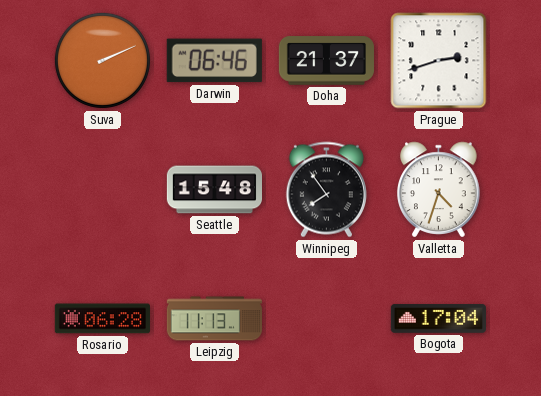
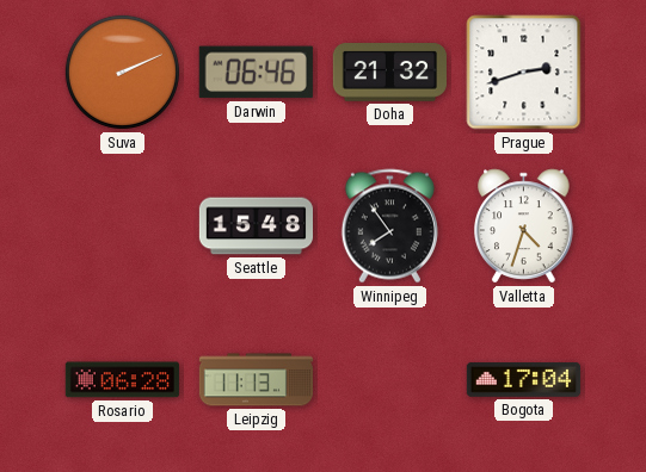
Doha: 21:37 -> 21:32
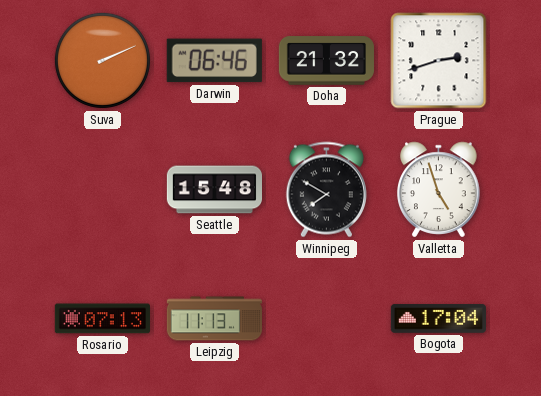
Winnipeg: 7:54 -> 7:50
Valletta: 4:33 -> 4:57
Rosario: 06:28 -> 07:13
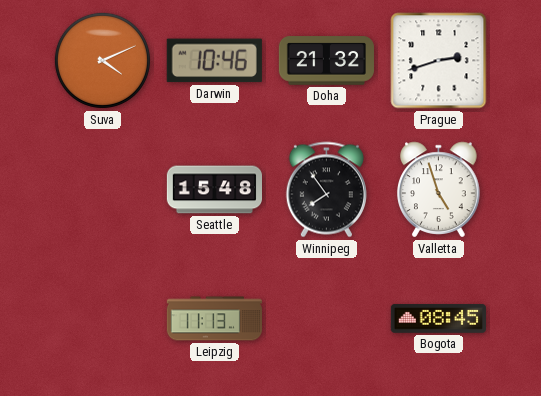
Suva: 2:11 -> 4:11
Darwin: 06:46 -> 10:46
Winnipeg: 7:50 -> 7:54
Rosario: 07:13 -> none
Bogota: 17:04 -> 08:45
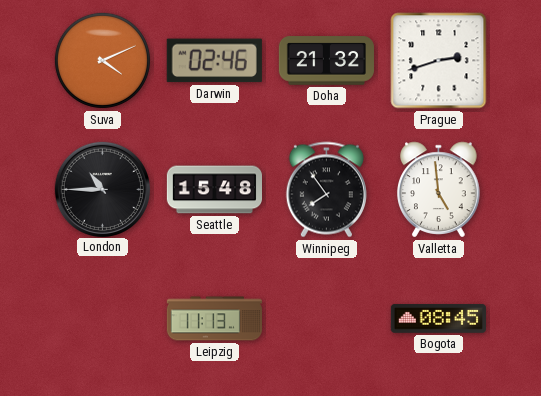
Darwin: 10:46 -> 02:46
London: none -> 10:45
Valletta: 4:57 -> 4:59
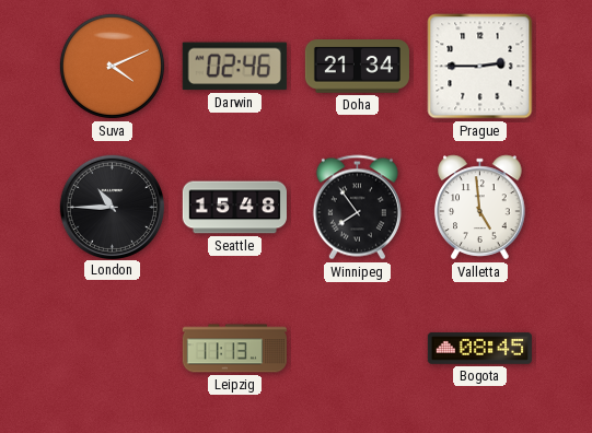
Doha: 21:32 -> 21:34
Prague: 2:42 -> 2:45
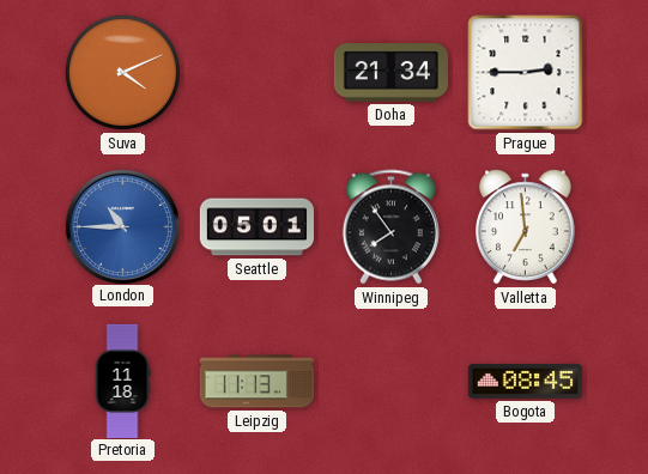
Darwin: 02:46 -> none
London dial: black -> blue
Seattle: 15:48 -> 05:01
Valletta: 4:59 -> 6:59
Pretoria: none -> 11:18
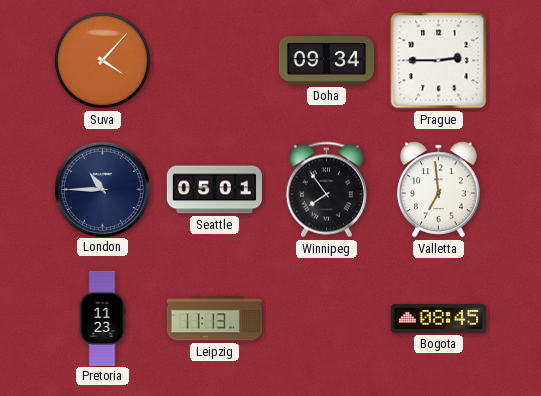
Suva: 4:11 -> 4:07
Doha: 21:34 -> 09:34
London dial: blue -> navy
Pretoria: 11:18 -> 11:23
